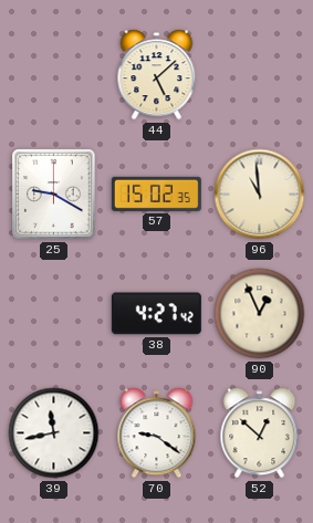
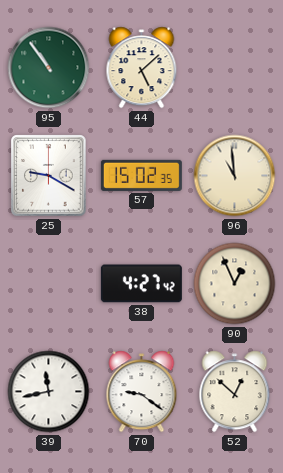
95: none -> 10:54
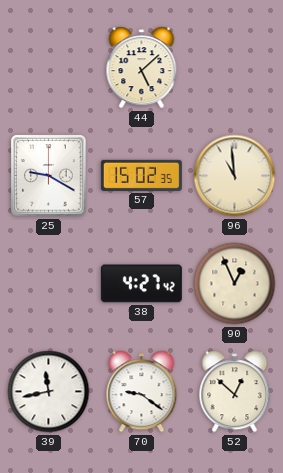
95: 10:54 -> none
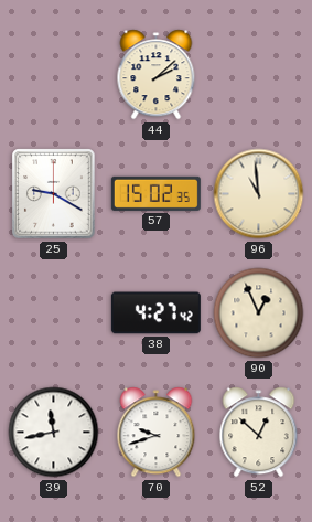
44: 5:08 -> 2:08
70: 9:21 -> 9:42
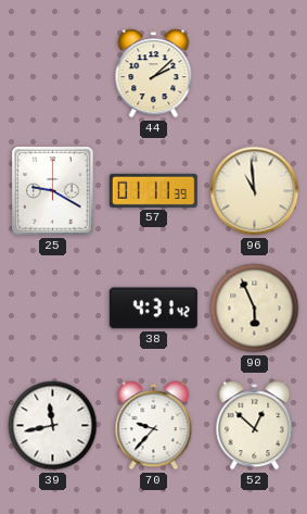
57: 15:02 -> 01:11
38: 4:27 -> 4:31
90: 12:56 -> 5:56
70: 9:42 -> 9:37
